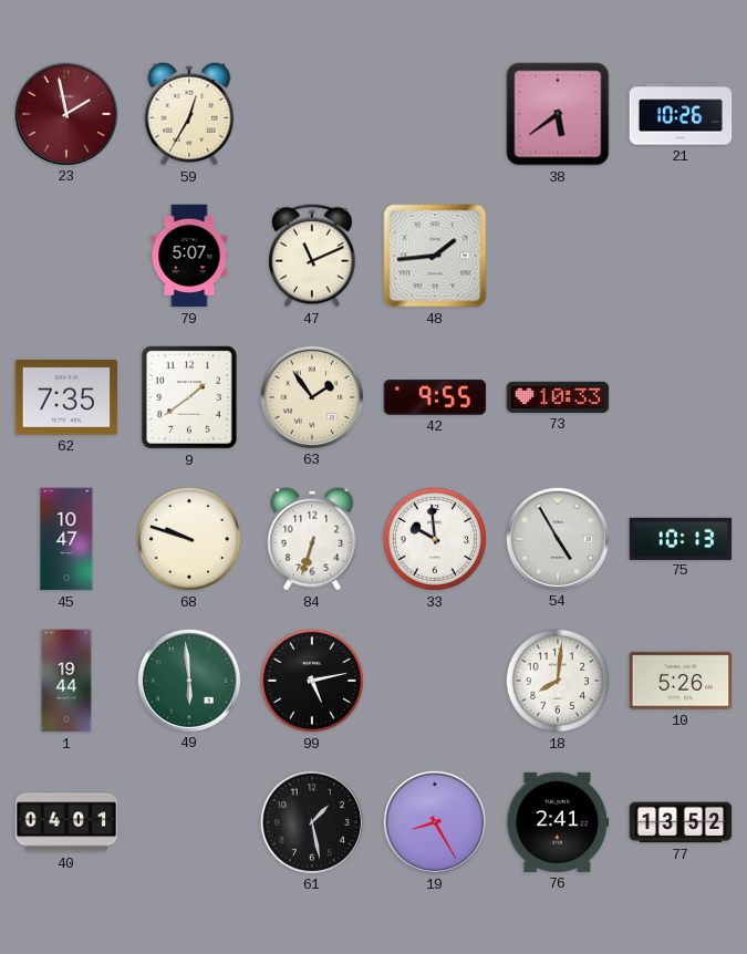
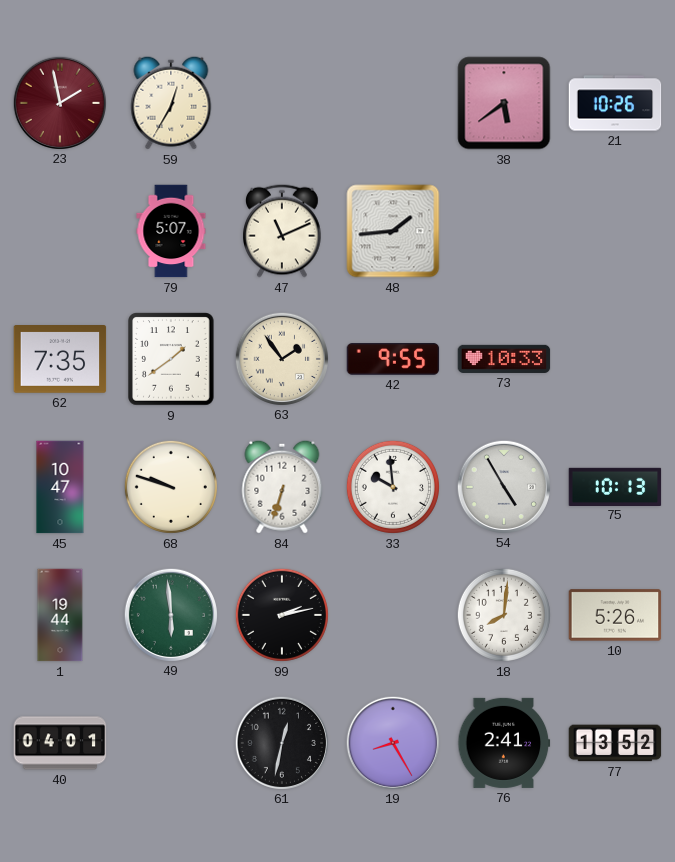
99: 5:13 -> 2:13
61: 1:28 -> 12:32
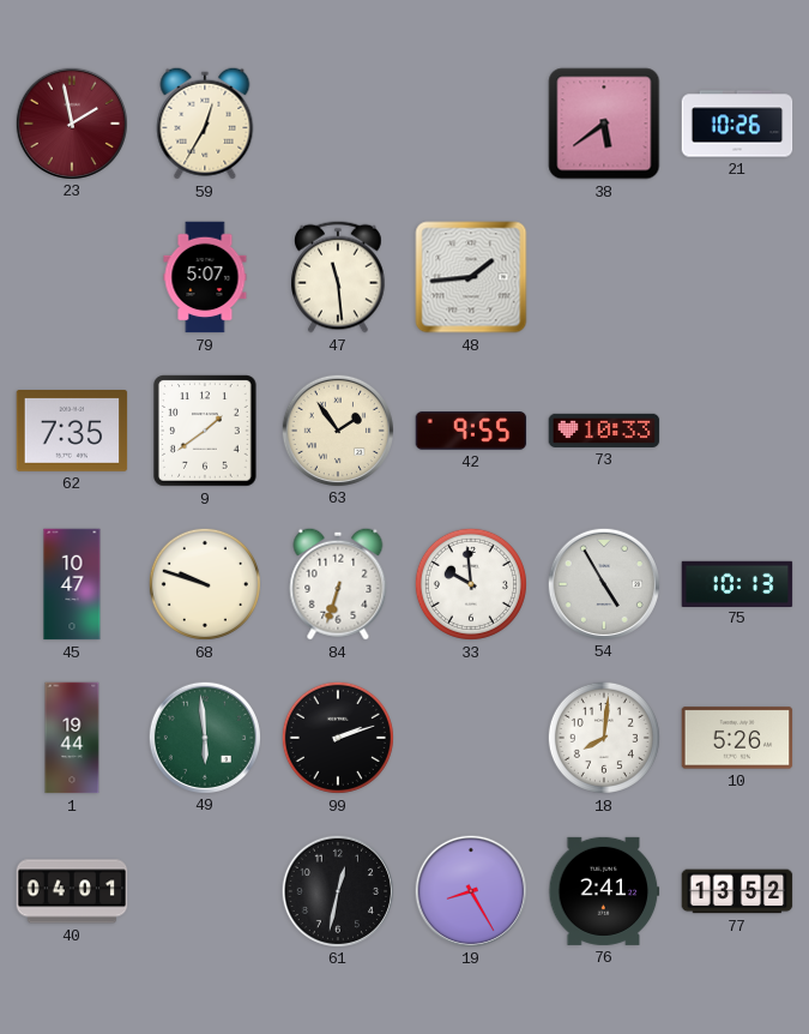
47: 11:11 -> 11:29
99: 2:13 -> 2:12
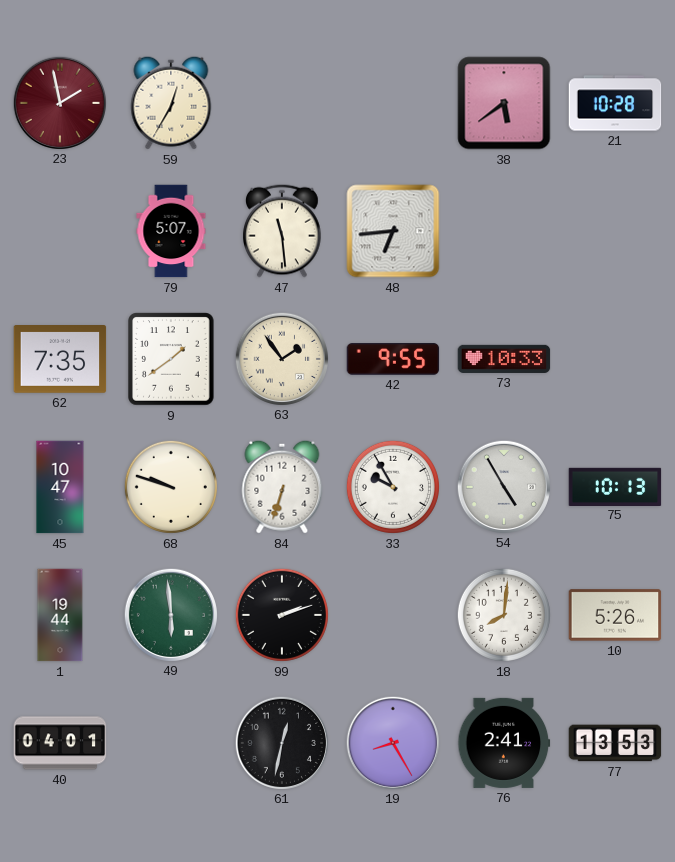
21: 10:26 -> 10:28
48: 1:44 -> 6:44
33: 9:59 -> 9:55
77: 13:52 -> 13:53
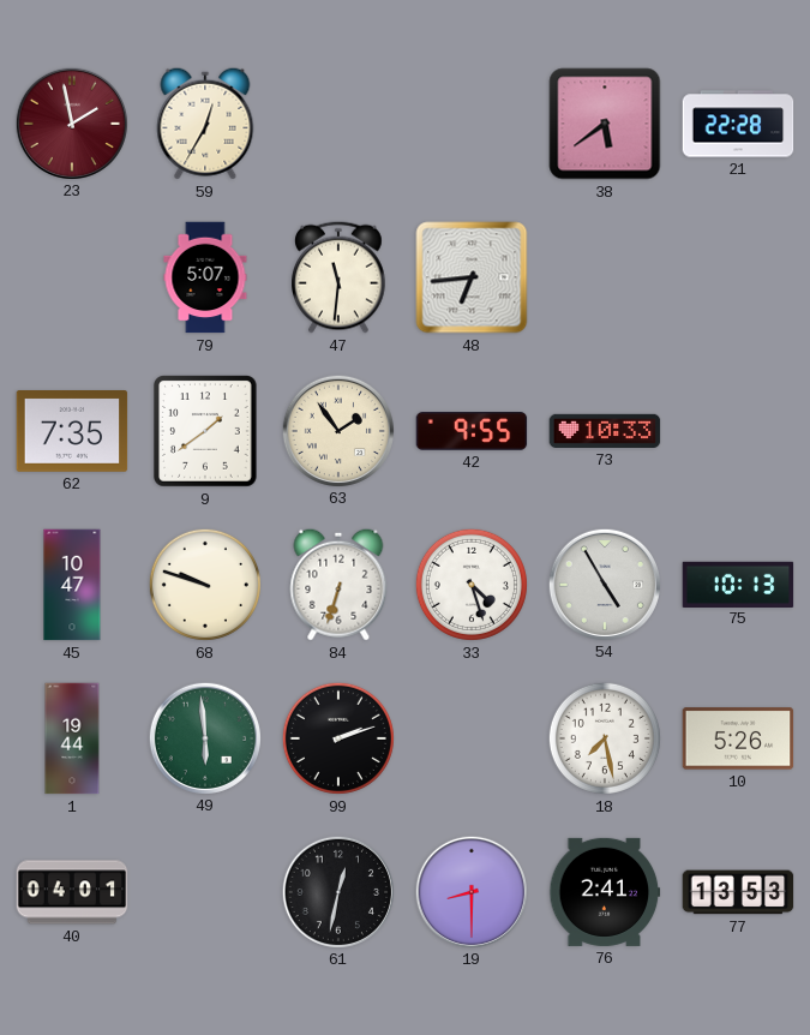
21: 10:28 -> 22:28
47: 11:29 -> 11:31
33: 9:55 -> 4:27
18: 8:01 -> 7:28
19: 8:25 -> 8:30
